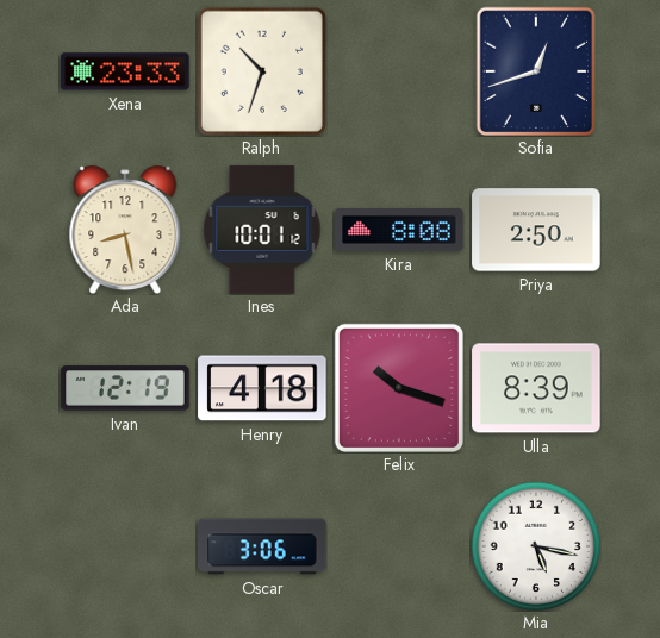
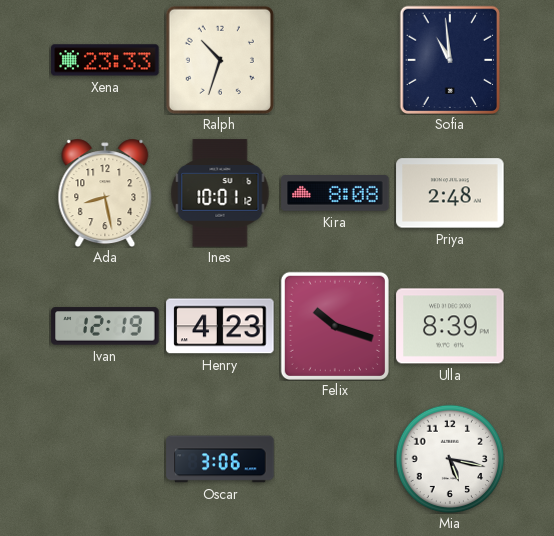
Sofia: 12:42 -> 10:59
Priya: 2:50 -> 2:48
Henry: 4:18 -> 4:23
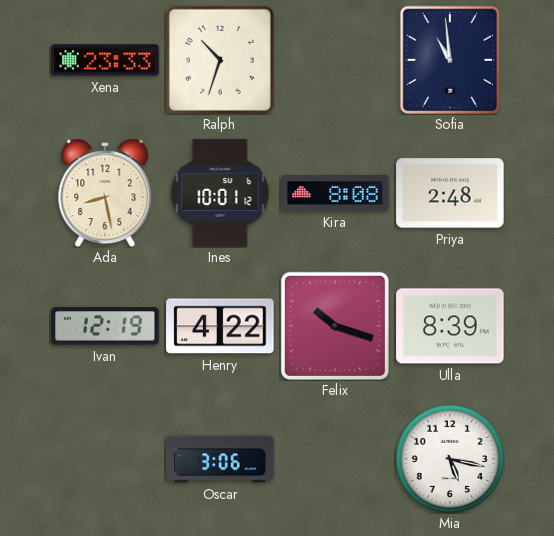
Henry: 4:23 -> 4:22
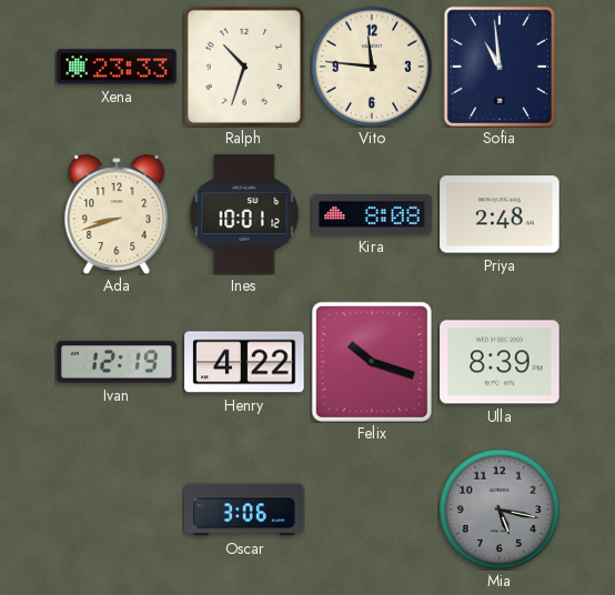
Vito: none -> 11:46
Ada: 8:28 -> 8:42
Mia dial: white -> grey
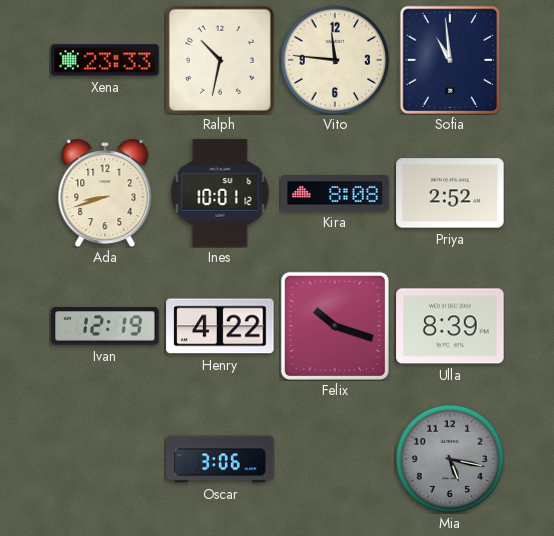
Ralph: 10:33 -> 10:32
Priya: 2:48 -> 2:52
